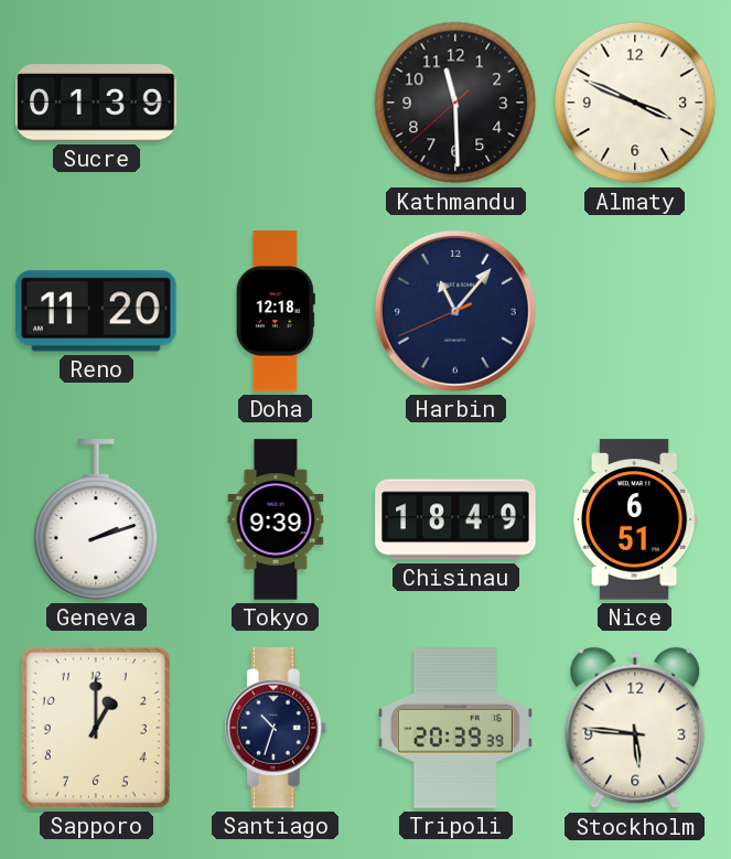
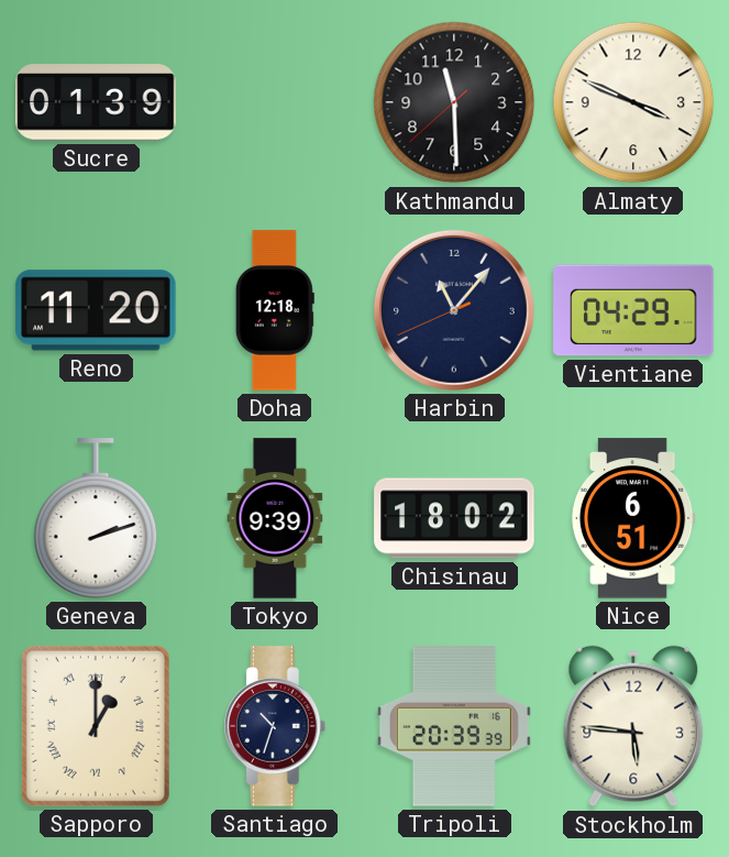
Vientiane: none -> 04:29
Chisinau: 18:49 -> 18:02
Sapporo numerals: Arabic -> Roman
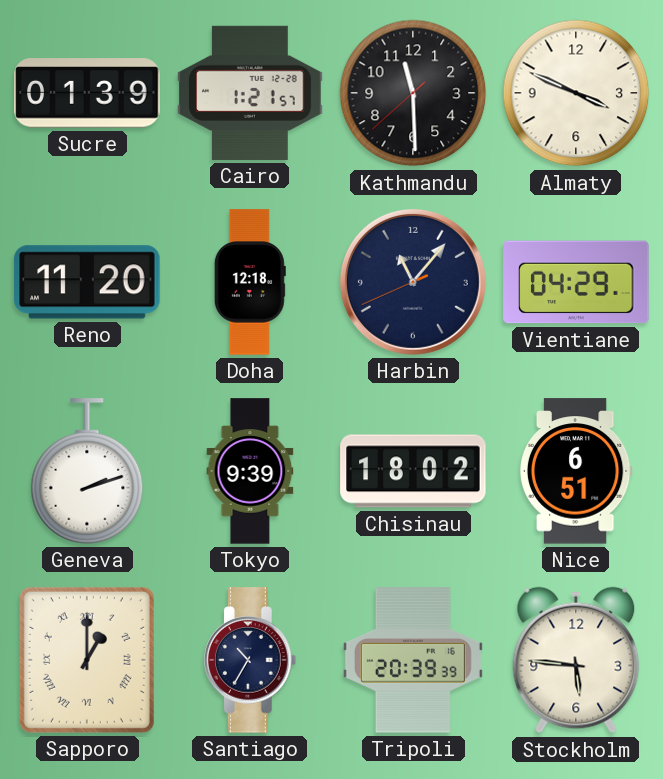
Cairo: none -> 1:21
Santiago: 10:33 -> 10:35
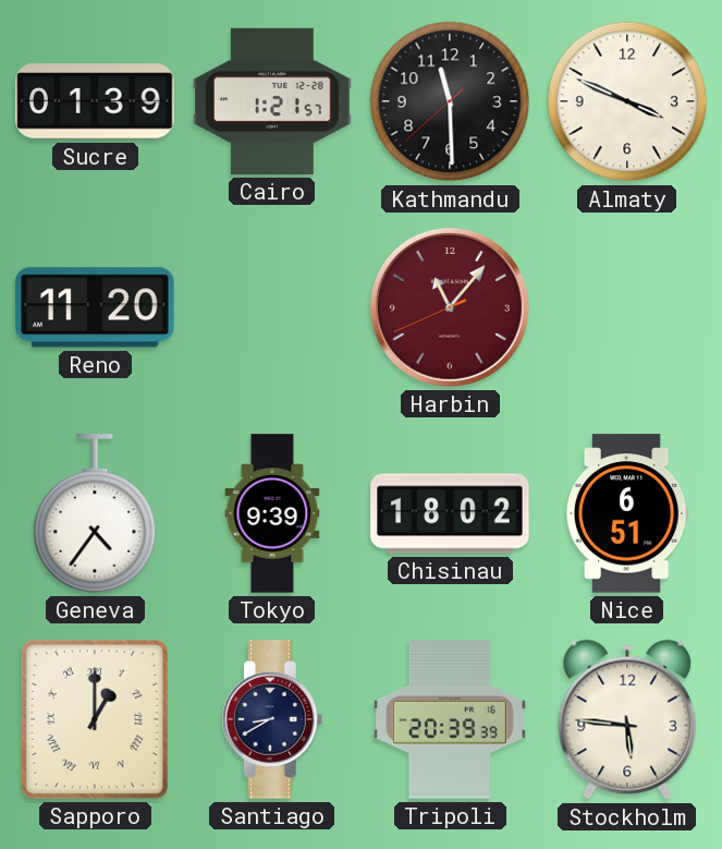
Doha: 12:18 -> none
Harbin dial: navy -> burgundy
Vientiane: 04:29 -> none
Geneva: 2:12 -> 4:36
Santiago: 10:35 -> 8:40
